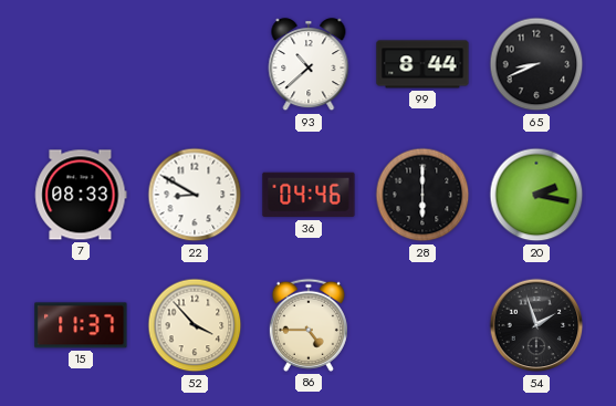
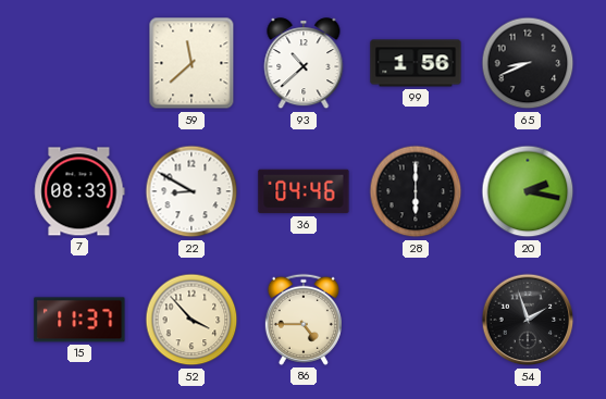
59: none -> 11:38
99: 8:44 -> 1:56
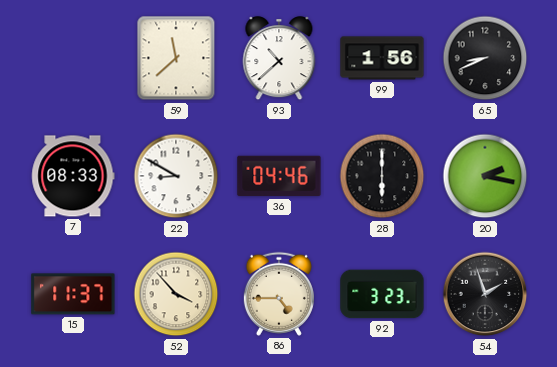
92: none -> 3:23
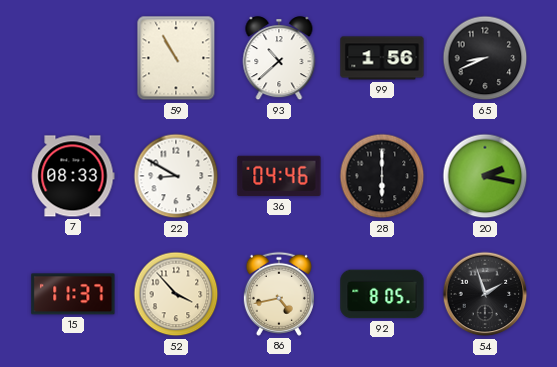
59: 11:38 -> 10:55
86: 4:45 -> 4:43
92: 3:23 -> 8:05
